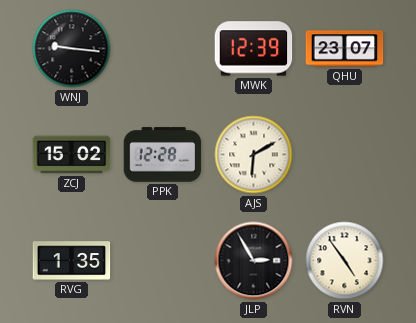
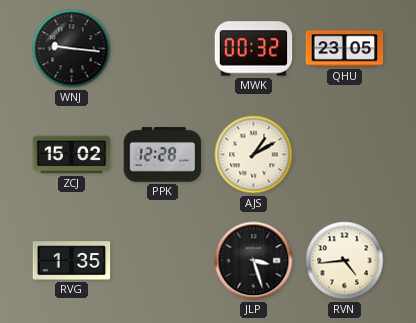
MWK: 12:39 -> 00:32
QHU: 23:07 -> 23:05
AJS: 6:10 -> 1:10
JLP: 2:55 -> 3:27
RVN: 4:54 -> 4:44
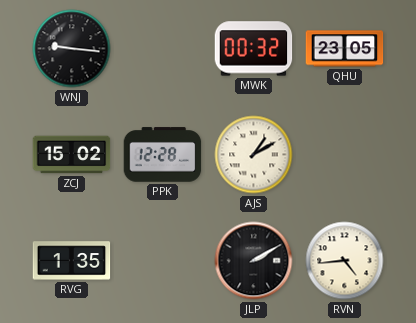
JLP: 3:27 -> 2:10
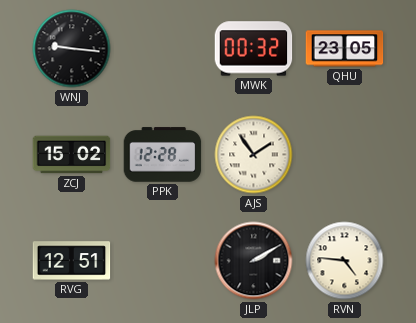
AJS: 1:10 -> 1:54
RVG: 1:35 -> 12:51
RVN: 4:44 -> 4:46
